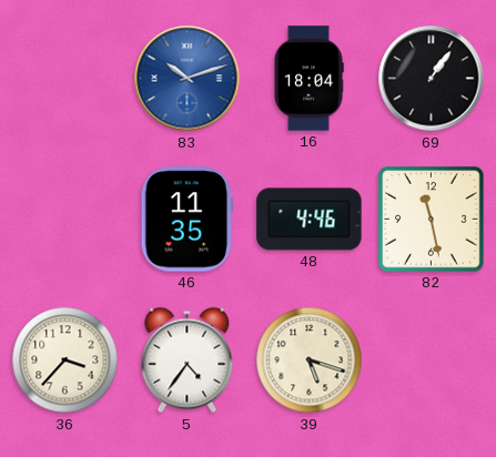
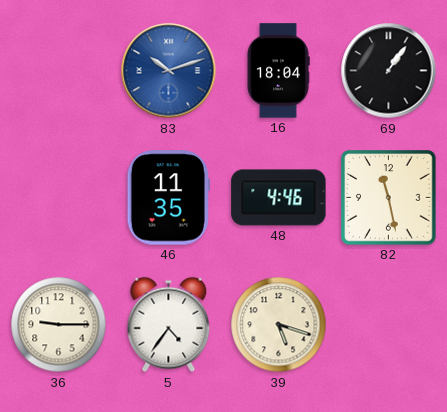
36: 3:37 -> 9:15
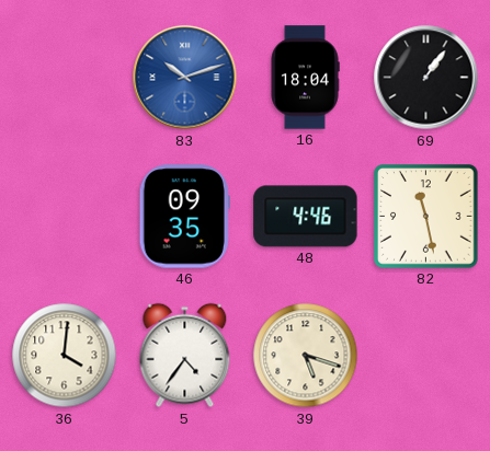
46: 11:35 -> 09:35
36: 9:15 -> 4:01
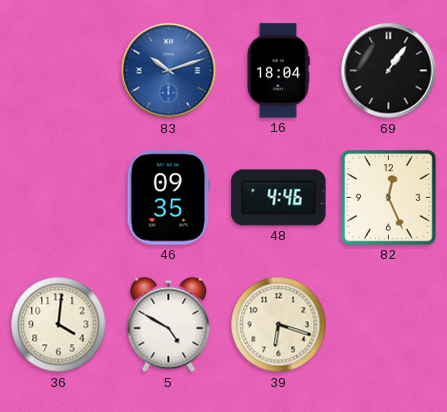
82: 11:28 -> 12:26
5: 4:36 -> 4:50
39: 5:18 -> 6:18
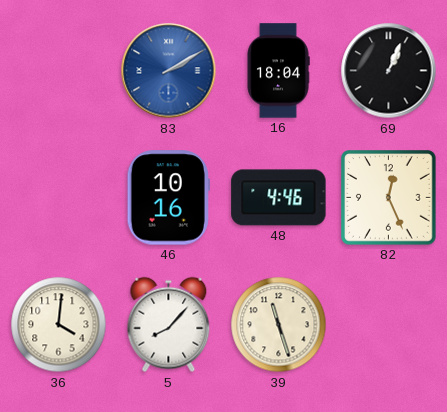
83: 10:12 -> 2:10
69: 1:06 -> 1:04
46: 09:35 -> 10:16
5: 4:50 -> 8:07
39: 6:18 -> 11:27
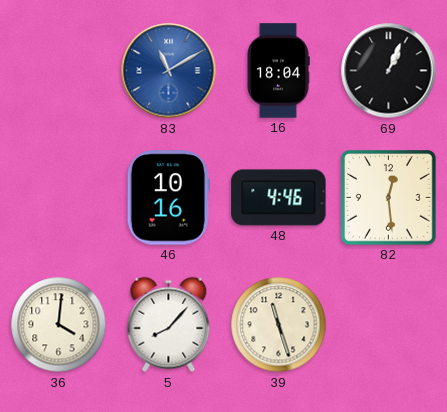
83: 2:10 -> 11:10
82: 12:26 -> 12:29
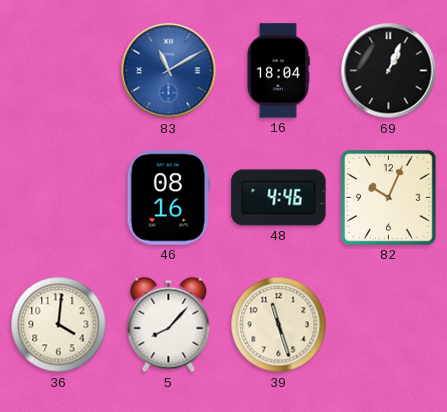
46: 10:16 -> 08:16
82: 12:29 -> 10:04
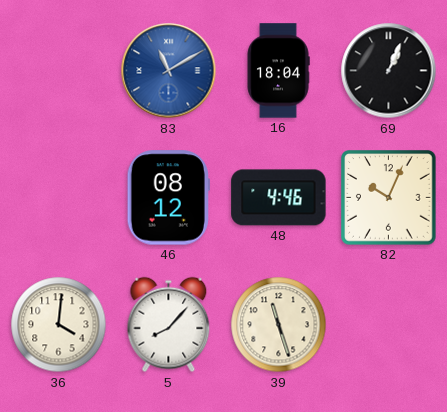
46: 08:16 -> 08:12
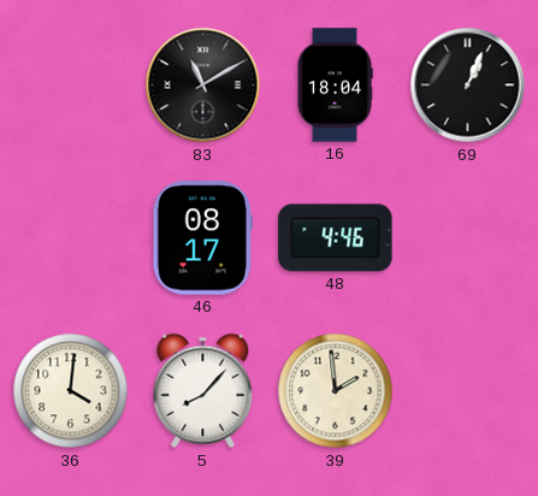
83 dial: blue -> black
46: 08:12 -> 08:17
82: 10:04 -> none
39: 11:27 -> 1:59
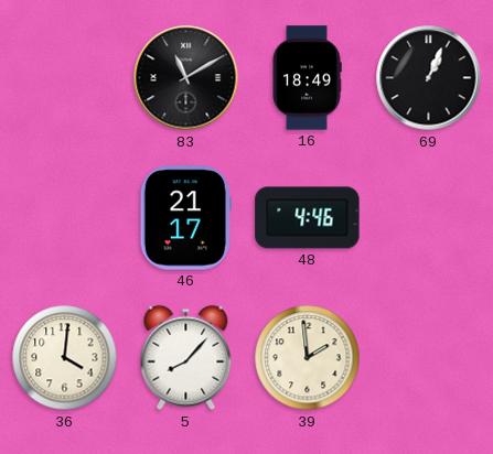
16: 18:04 -> 18:49
46: 08:17 -> 21:17
